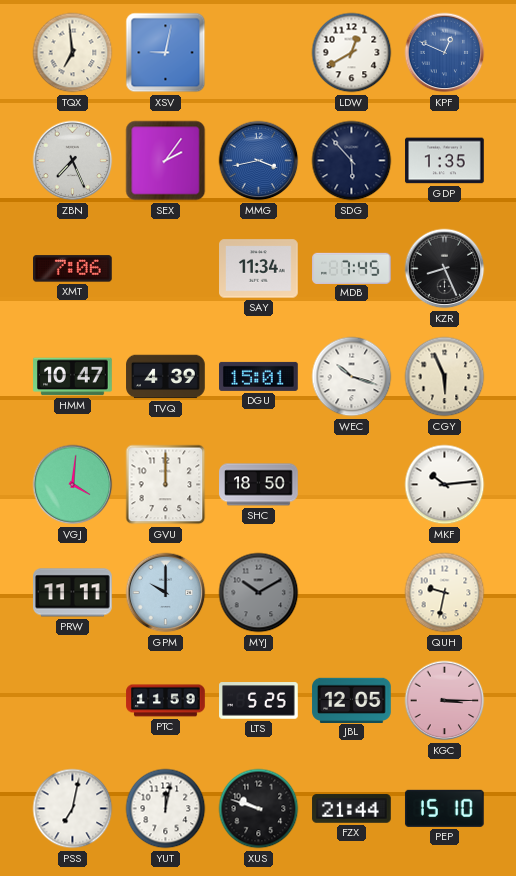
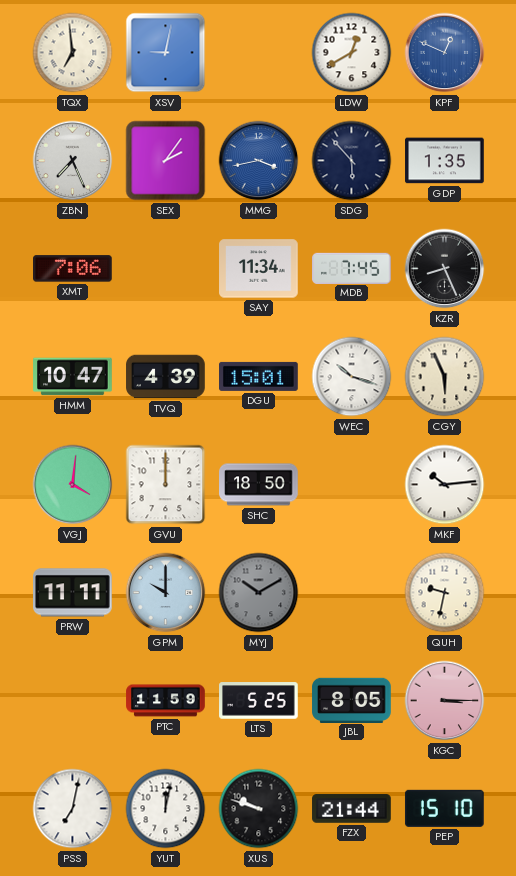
JBL: 12:05 -> 8:05
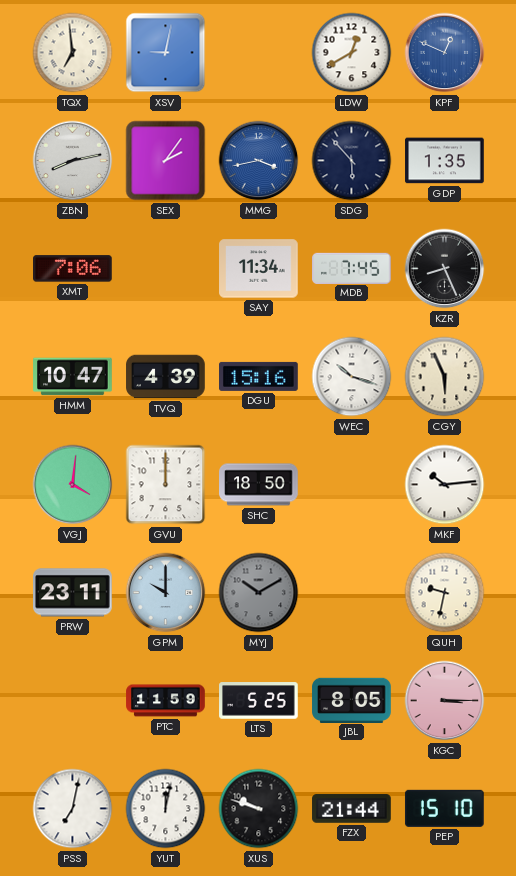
ZBN: 7:26 -> 8:13
DGU: 15:01 -> 15:16
PRW: 11:11 -> 23:11
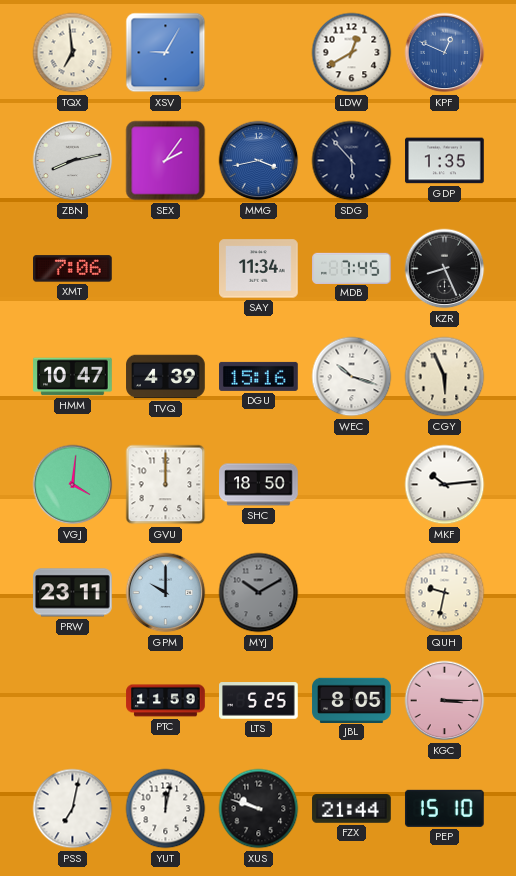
XSV: 9:02 -> 9:05
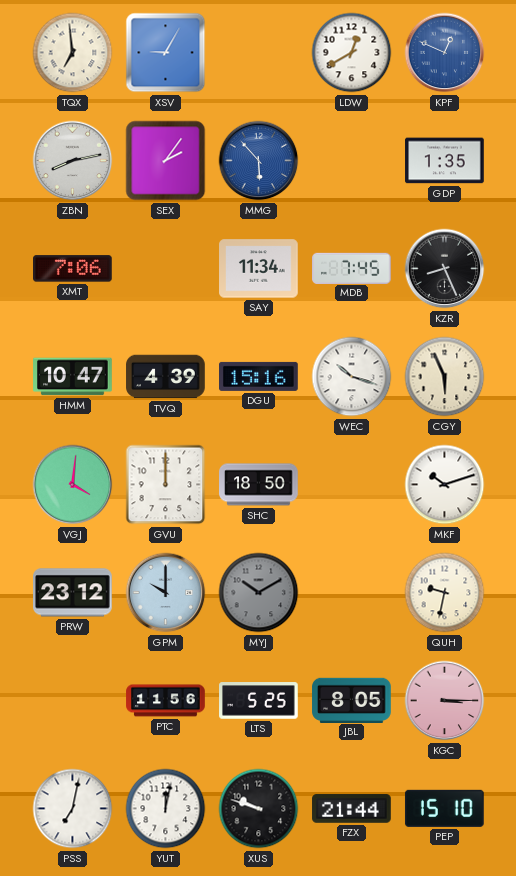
MMG: 3:43 -> 5:53
SDG: 5:53 -> none
MKF: 10:14 -> 10:12
PRW: 23:11 -> 23:12
PTC: 11:59 -> 11:56
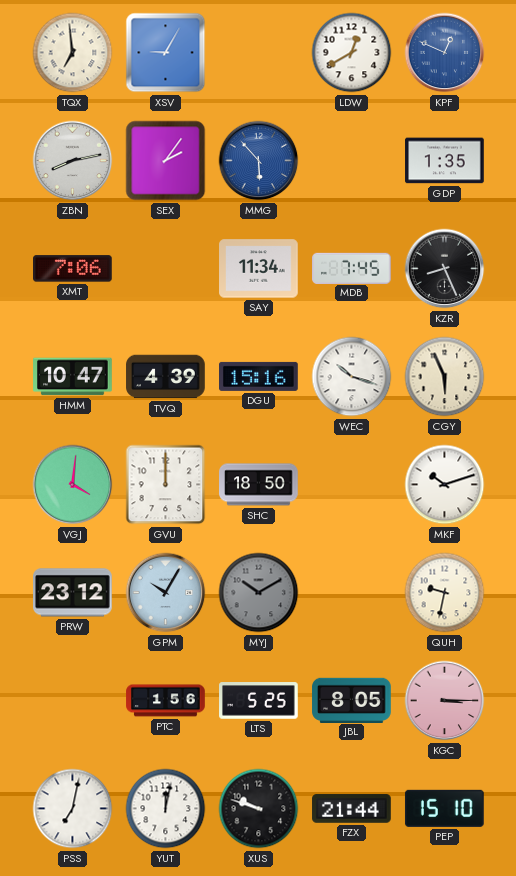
GPM: 10:00 -> 10:05
PTC: 11:56 -> 1:56
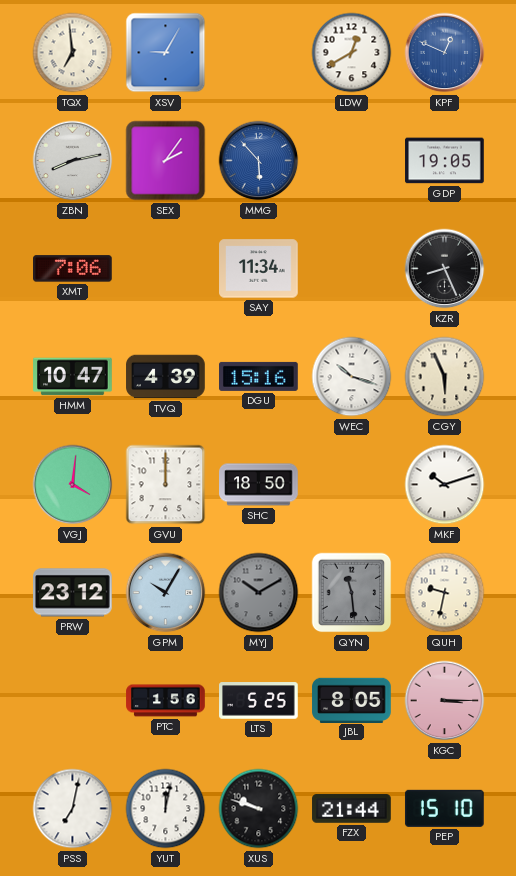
GDP: 1:35 -> 19:05
MDB: 7:45 -> none
QYN: none -> 11:29
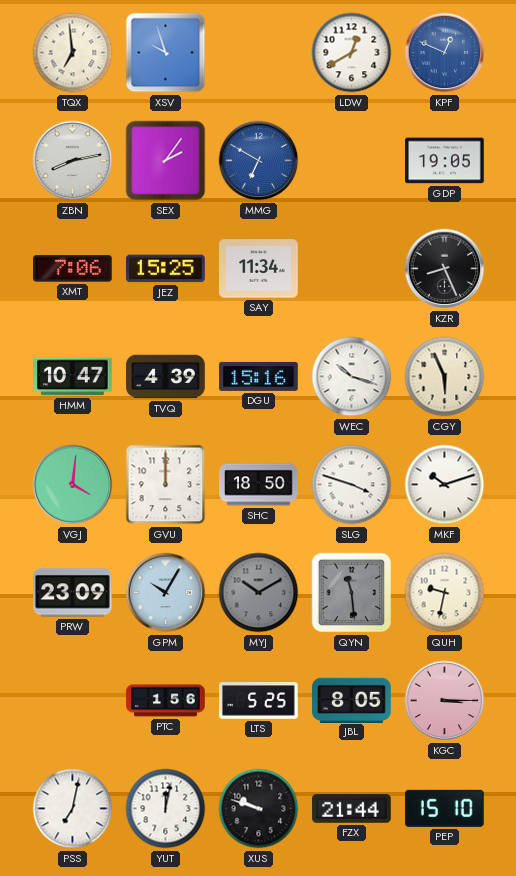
XSV: 9:05 -> 9:57
MMG: 5:53 -> 6:50
JEZ: none -> 15:25
SLG: none -> 3:48
PRW: 23:12 -> 23:09
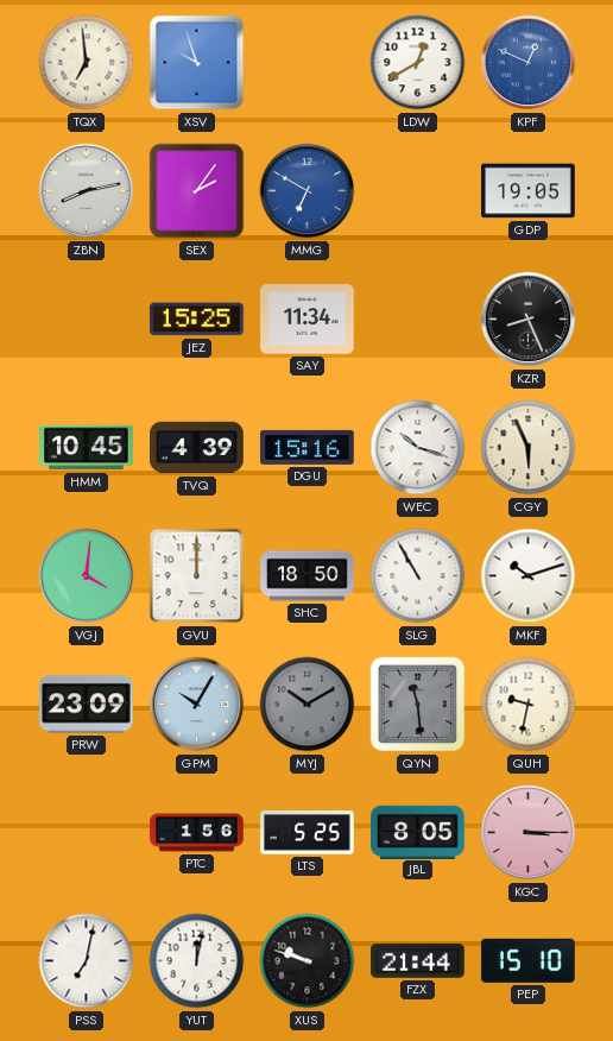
XMT: 7:06 -> none
HMM: 10:47 -> 10:45
SLG: 3:48 -> 10:55
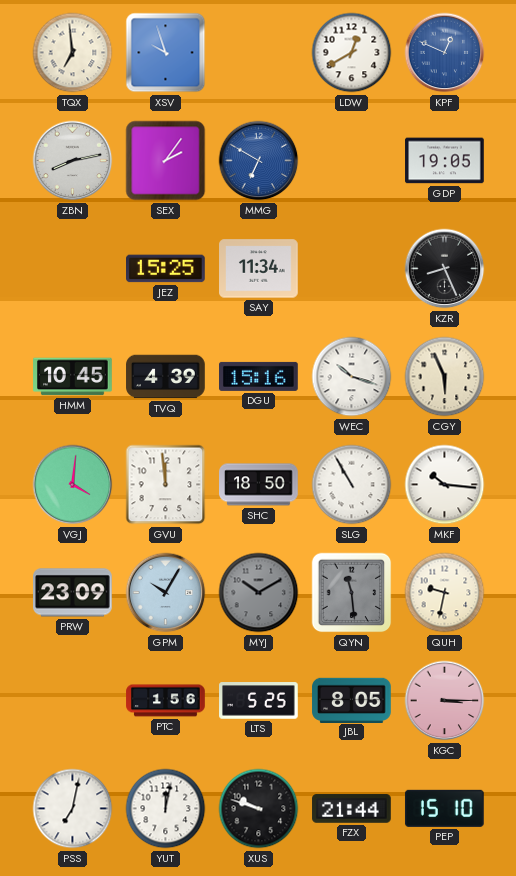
GVU: 12:00 -> 11:59
MKF: 10:12 -> 10:16
